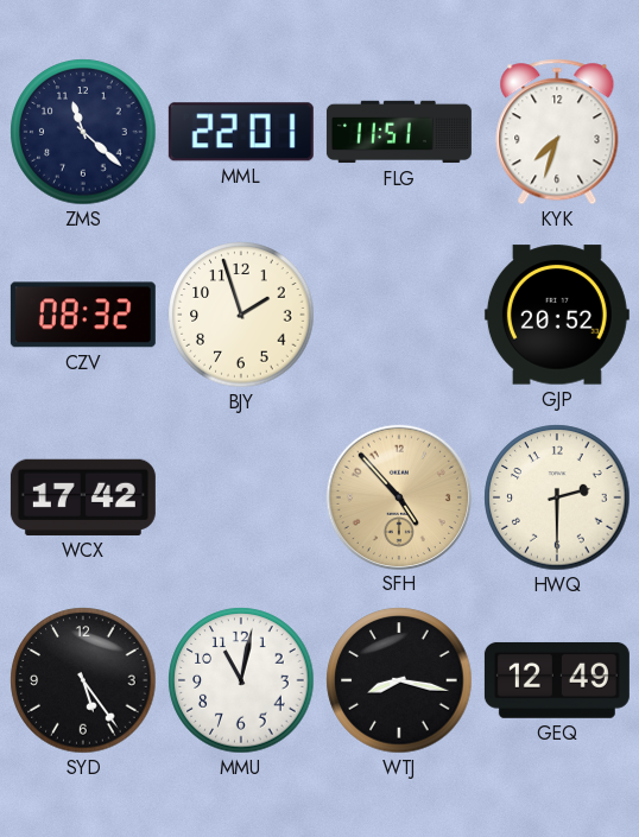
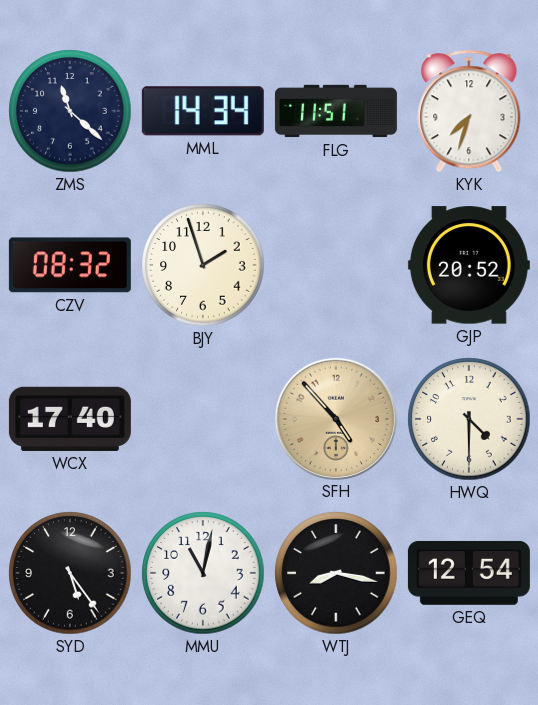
MML: 22:01 -> 14:34
WCX: 17:42 -> 17:40
HWQ: 2:30 -> 4:30
GEQ: 12:49 -> 12:54
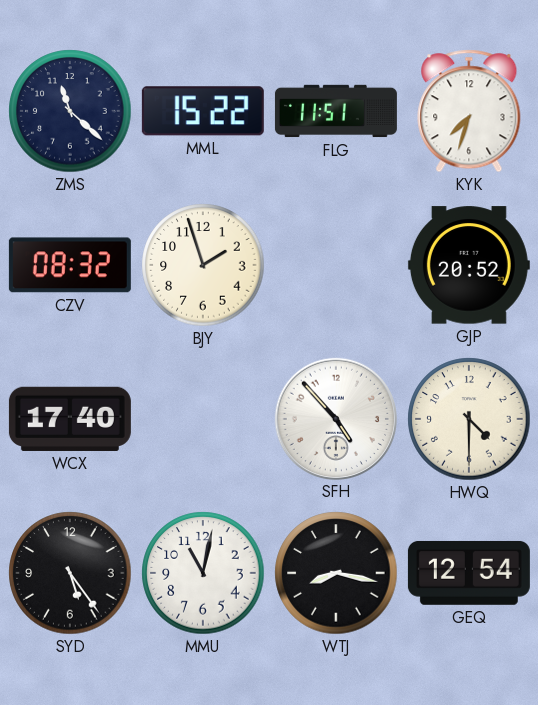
MML: 14:34 -> 15:22
SFH dial: champagne -> white
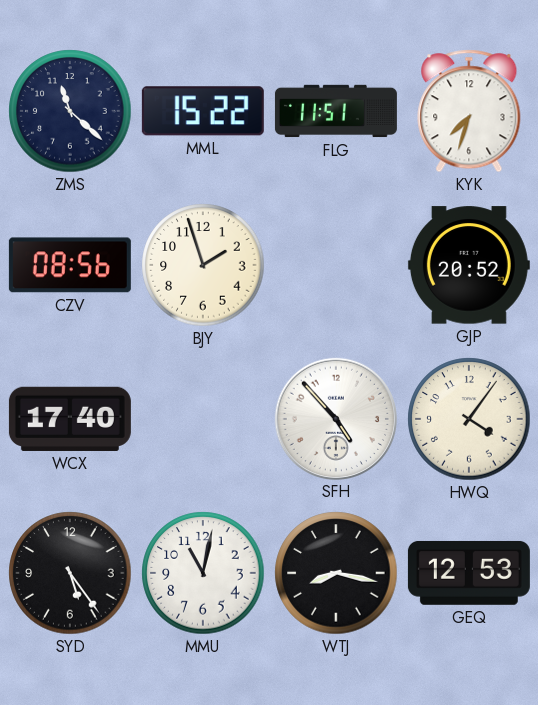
CZV: 08:32 -> 08:56
HWQ: 4:30 -> 4:06
GEQ: 12:54 -> 12:53
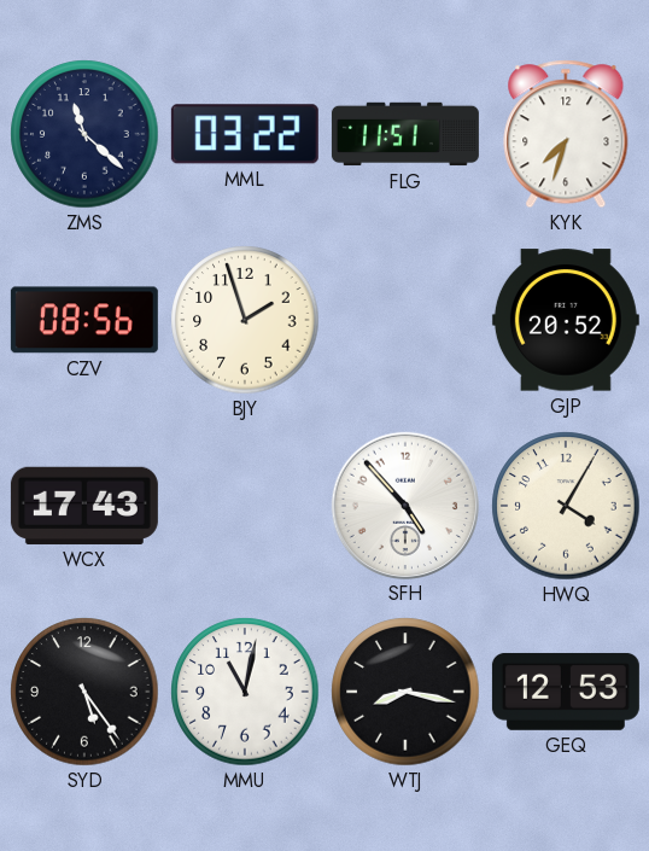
MML: 15:22 -> 03:22
WCX: 17:40 -> 17:43
HWQ: 4:06 -> 4:05
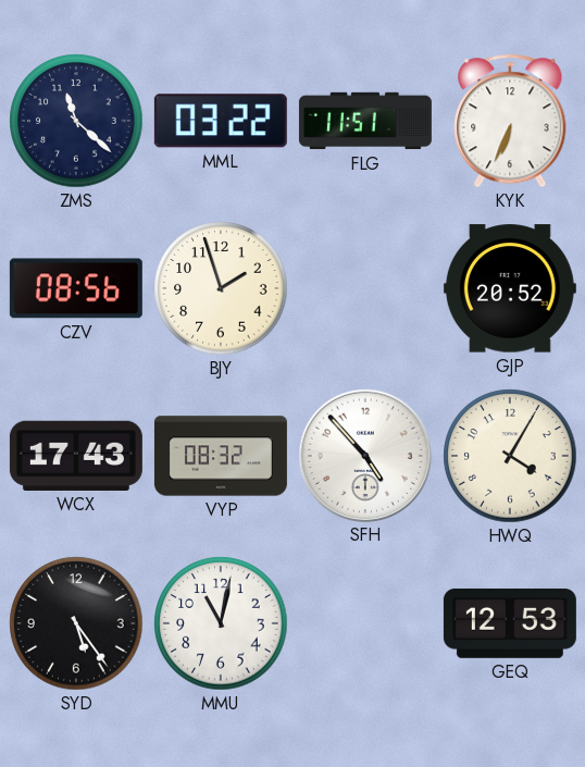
KYK: 7:33 -> 6:34
VYP: none -> 08:32
WTJ: 8:17 -> none
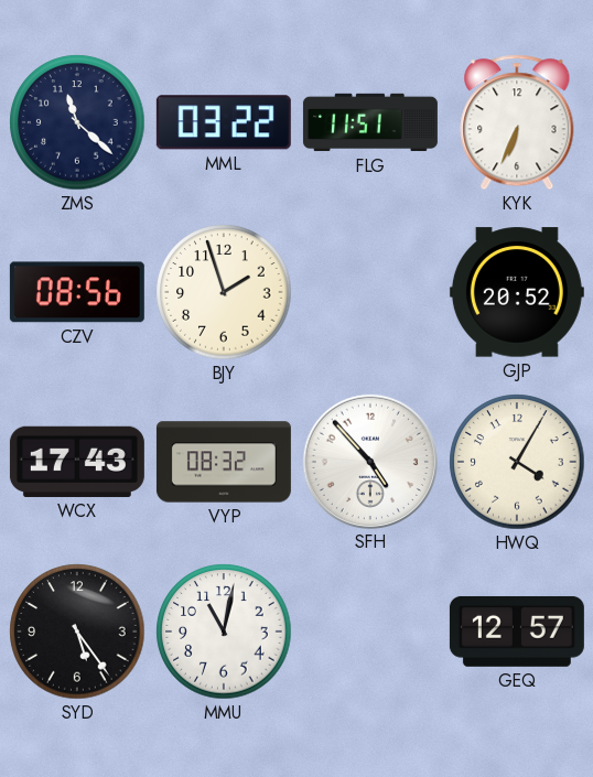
GEQ: 12:53 -> 12:57
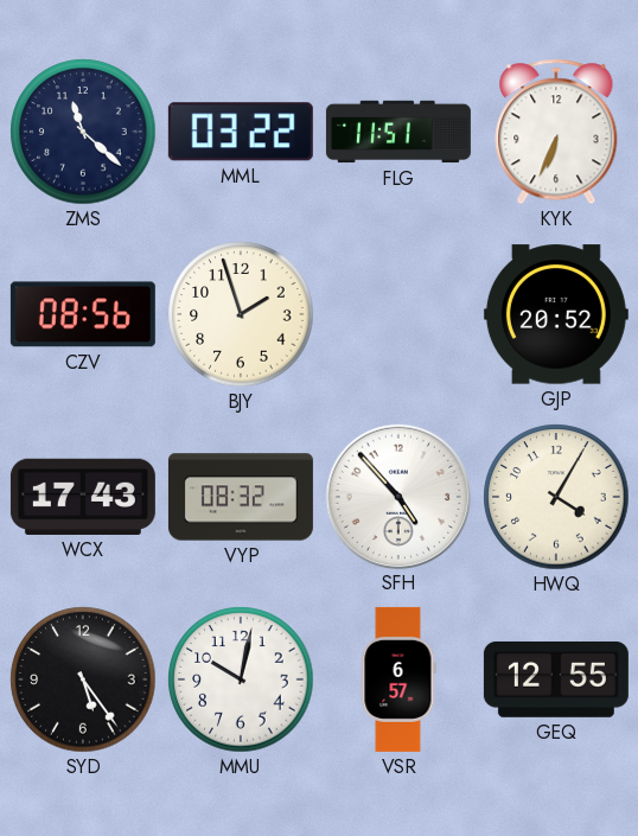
MMU: 11:02 -> 10:02
VSR: none -> 6:57
GEQ: 12:57 -> 12:55
